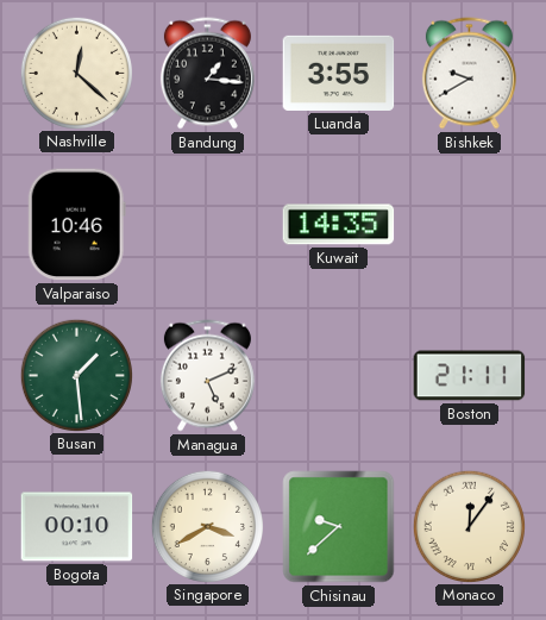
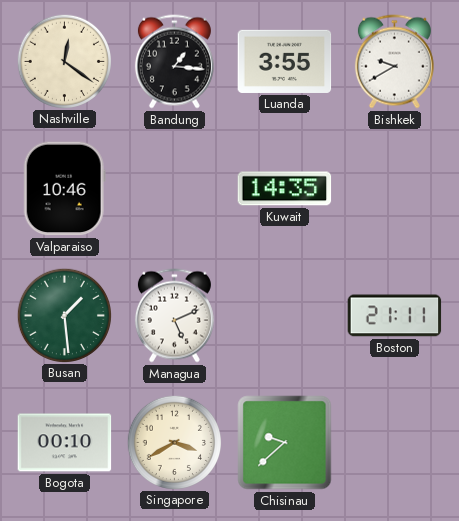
Nashville: 12:22 -> 12:21
Monaco: 12:06 -> none
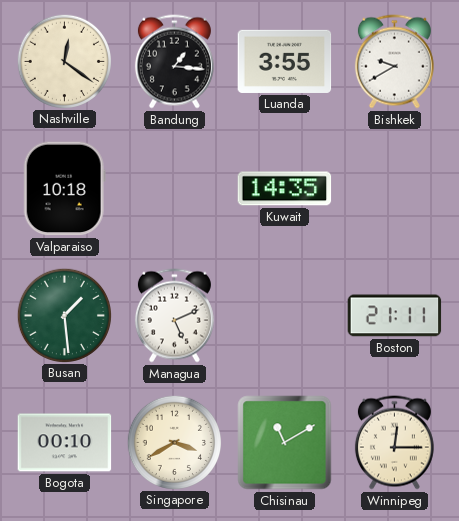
Valparaiso: 10:46 -> 10:18
Chisinau: 9:38 -> 11:10
Winnipeg: none -> 12:15
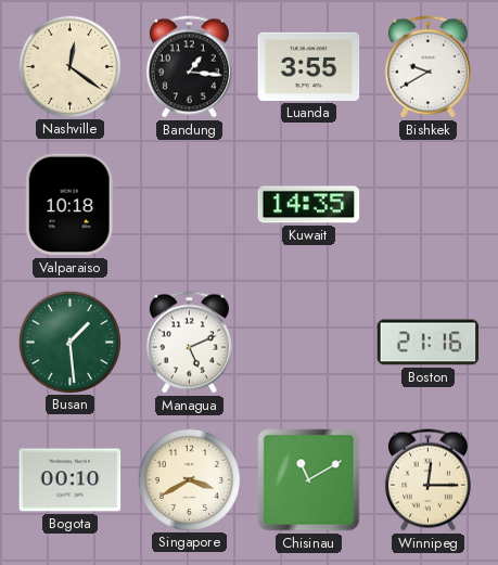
Boston: 21:11 -> 21:16
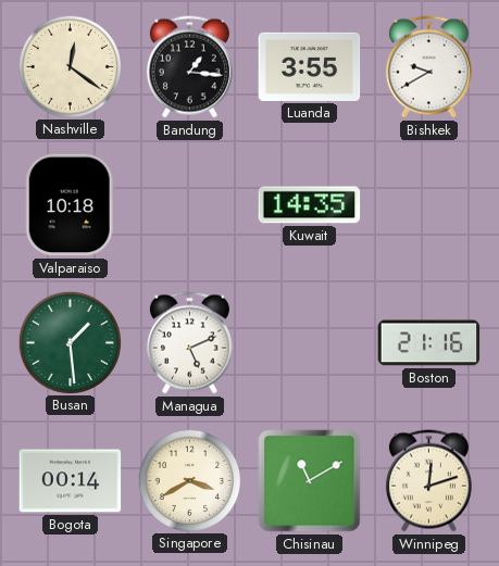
Bogota: 00:10 -> 00:14
Winnipeg: 12:15 -> 12:12
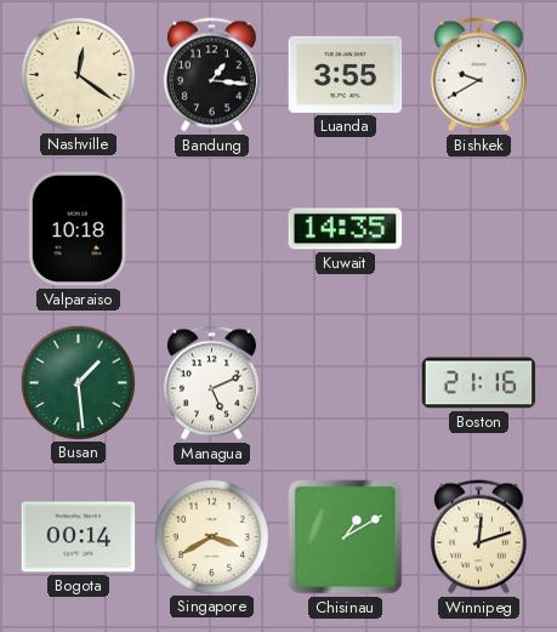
Chisinau: 11:10 -> 1:10
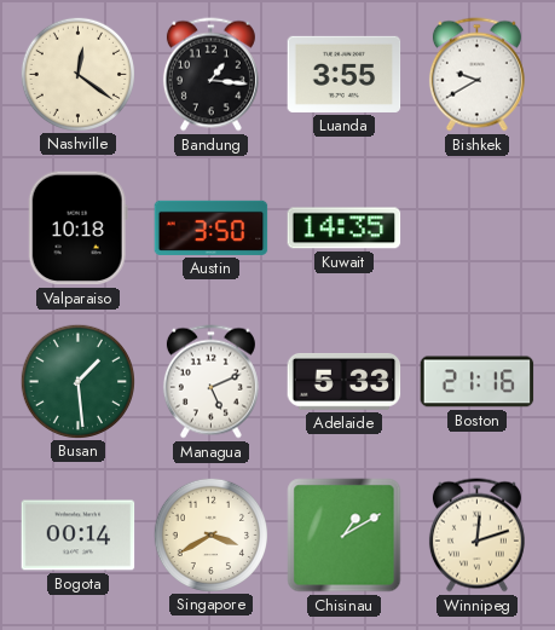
Austin: none -> 3:50
Adelaide: none -> 5:33
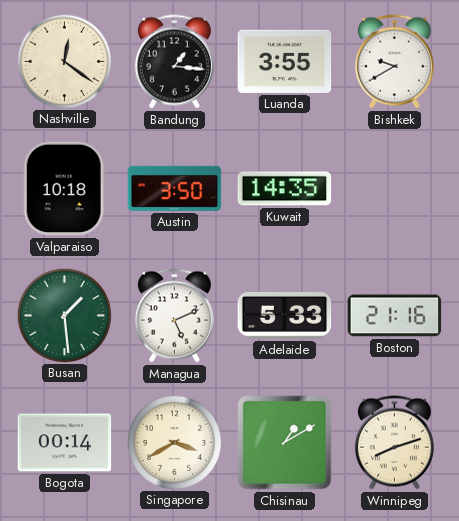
Winnipeg: 12:12 -> 8:12
